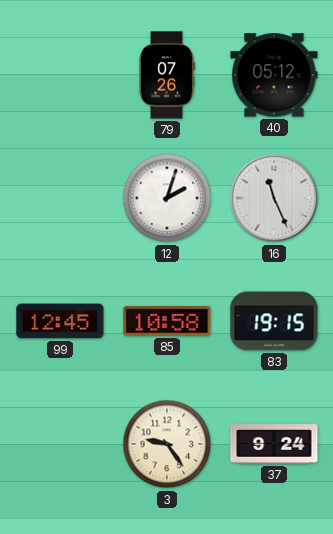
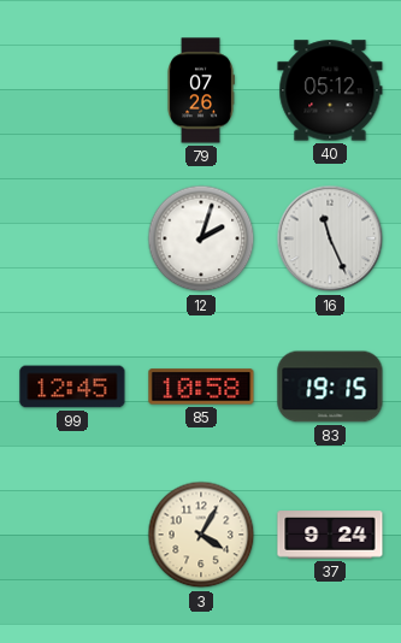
3: 9:24 -> 4:05
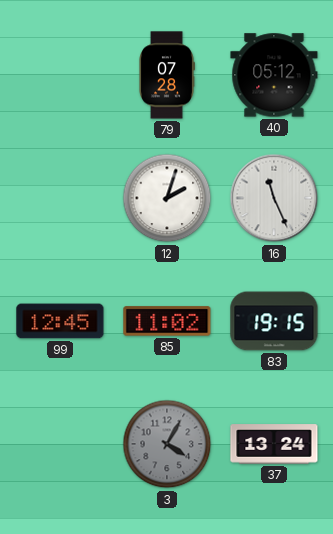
79: 07:26 -> 07:28
85: 10:58 -> 11:02
3 dial: cream -> grey
37: 9:24 -> 13:24
